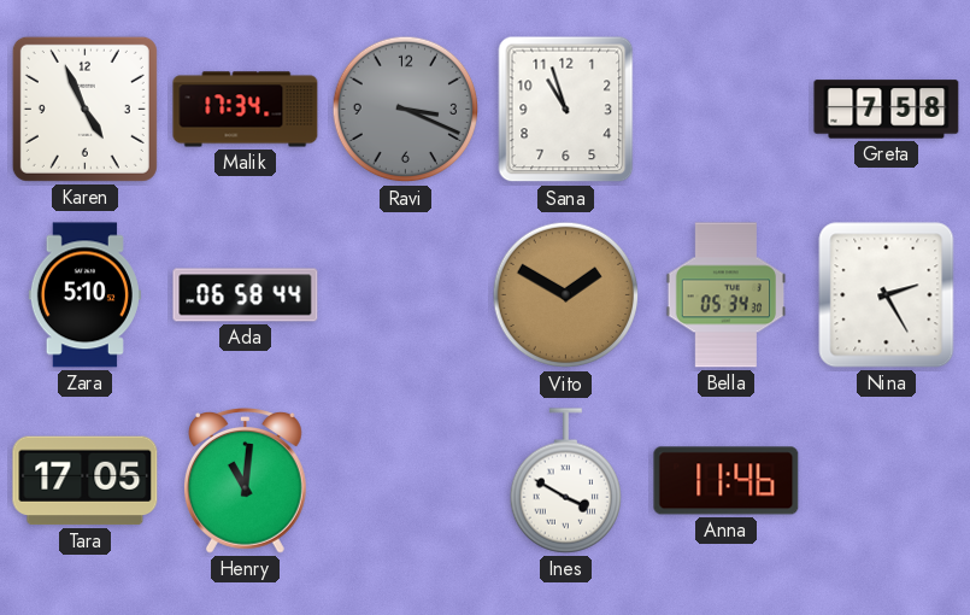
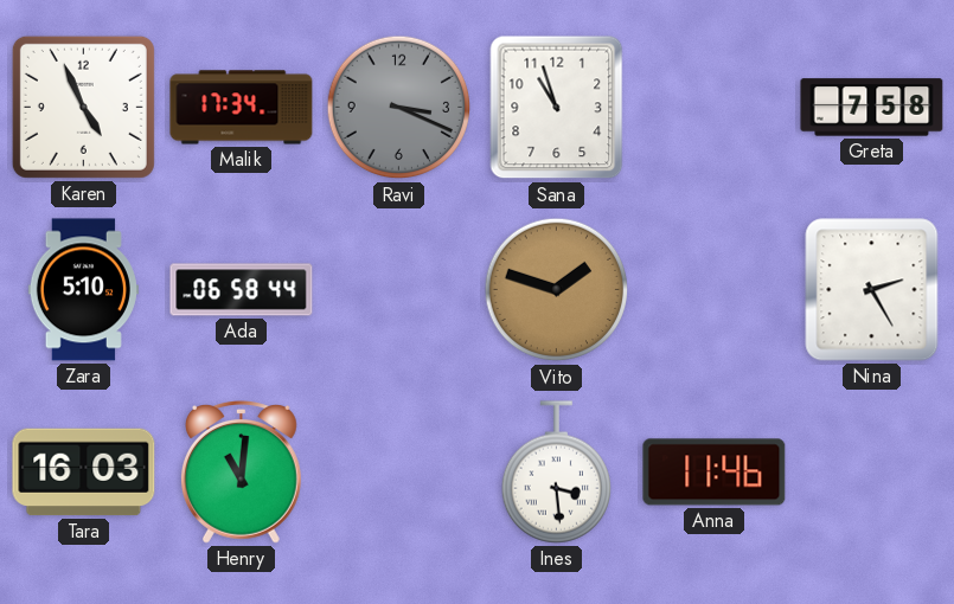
Vito: 1:50 -> 1:48
Bella: 05:34 -> none
Tara: 17:05 -> 16:03
Ines: 3:50 -> 3:29
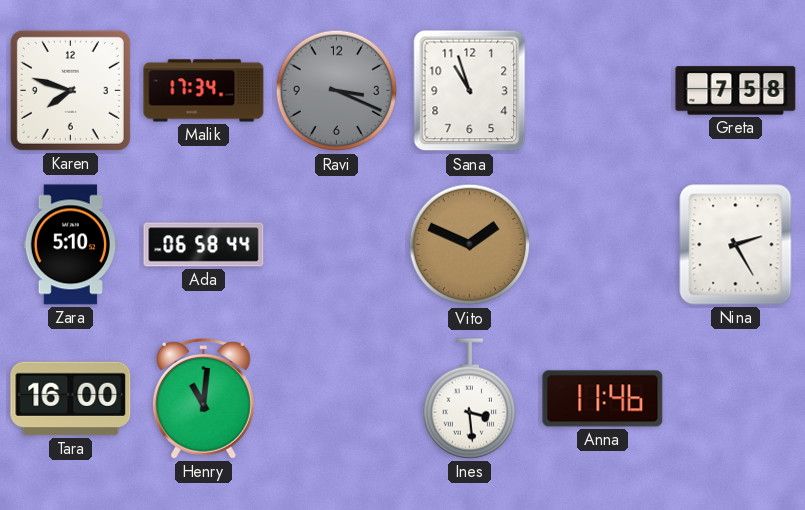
Karen: 4:56 -> 7:48
Vito: 1:48 -> 1:49
Tara: 16:03 -> 16:00
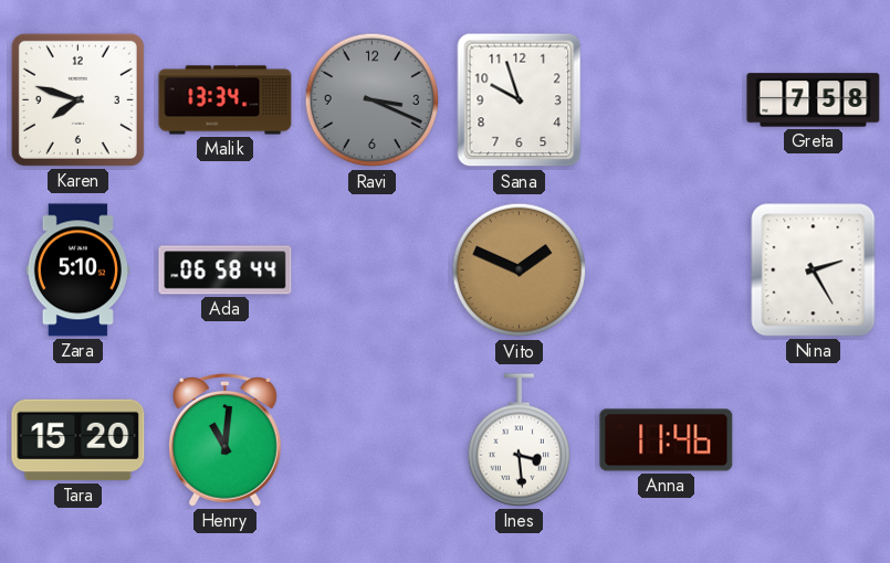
Malik: 17:34 -> 13:34
Sana: 10:57 -> 9:57
Tara: 16:00 -> 15:20
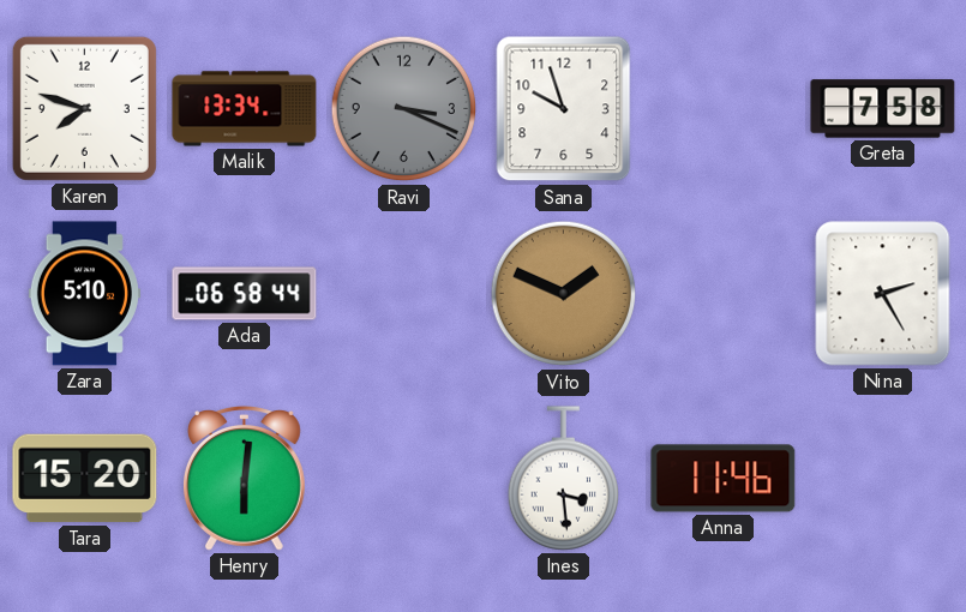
Henry: 11:01 -> 6:01
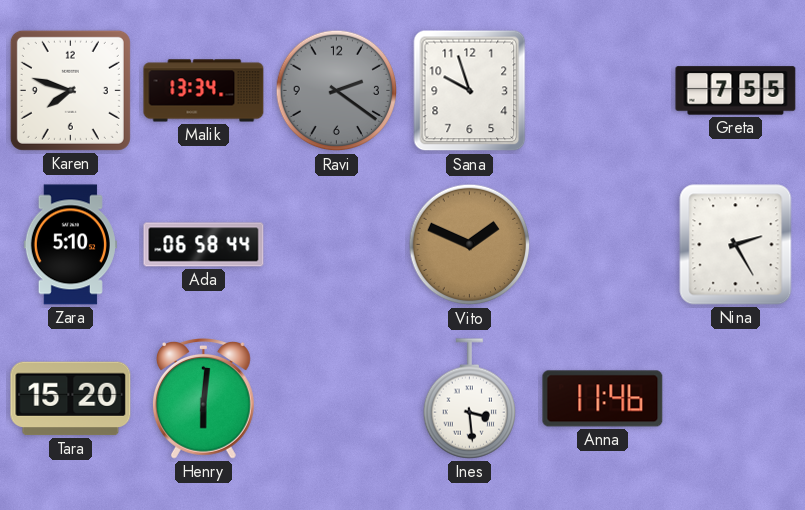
Ravi: 3:19 -> 2:21
Greta: 7:58 -> 7:55
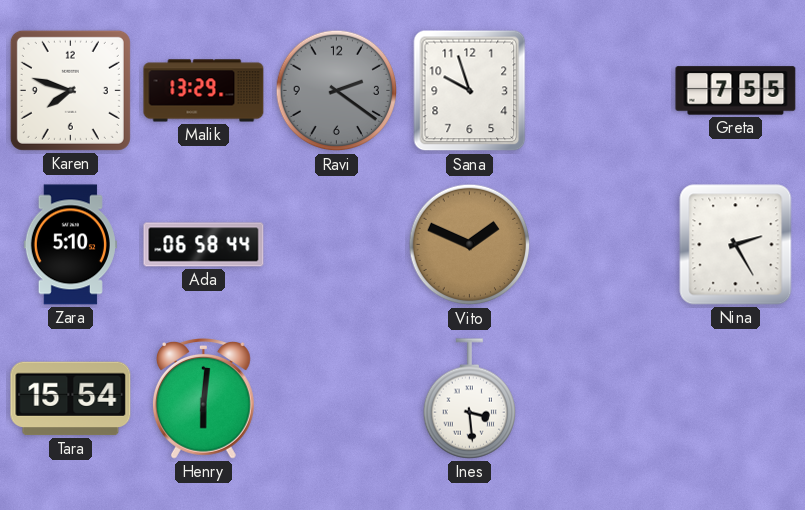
Malik: 13:34 -> 13:29
Tara: 15:20 -> 15:54
Anna: 11:46 -> none
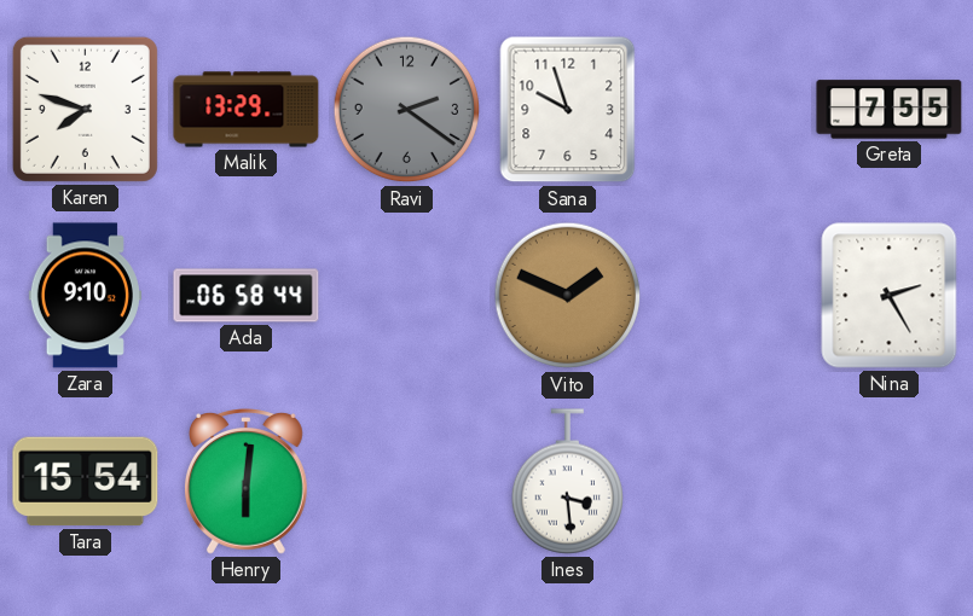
Zara: 5:10 -> 9:10
